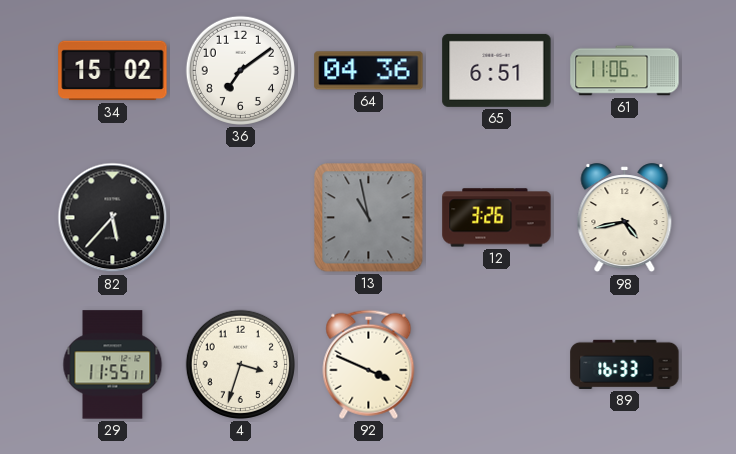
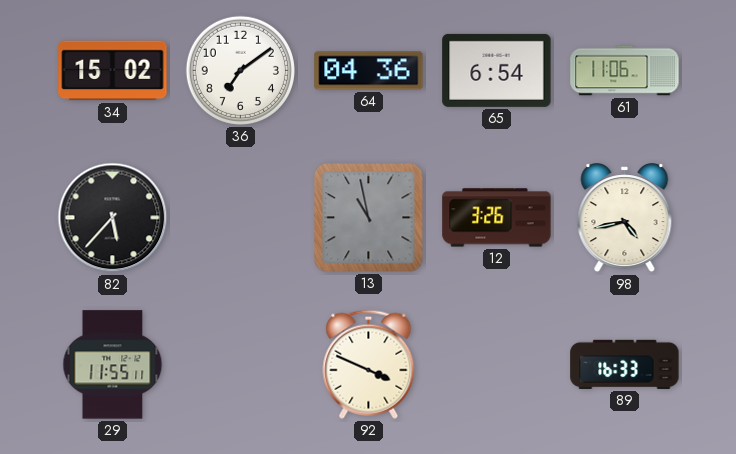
65: 6:51 -> 6:54
4: 3:33 -> none
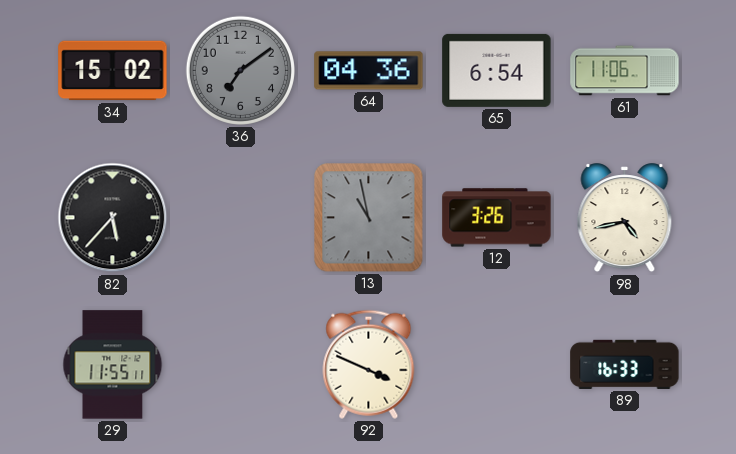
36 dial: white -> grey
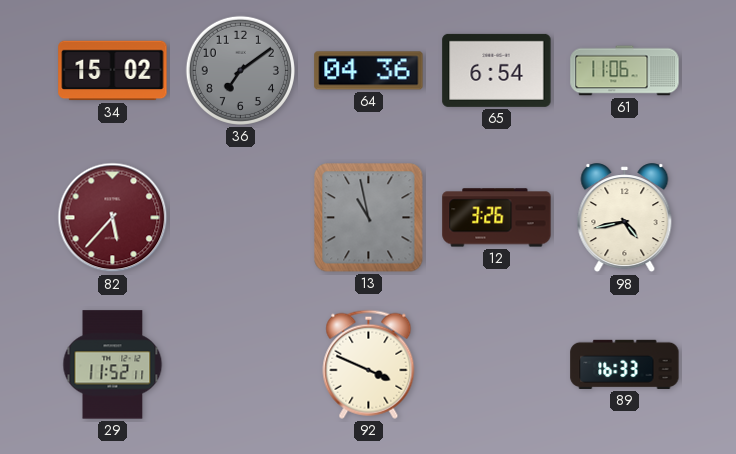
82 dial: black -> burgundy
29: 11:55 -> 11:52
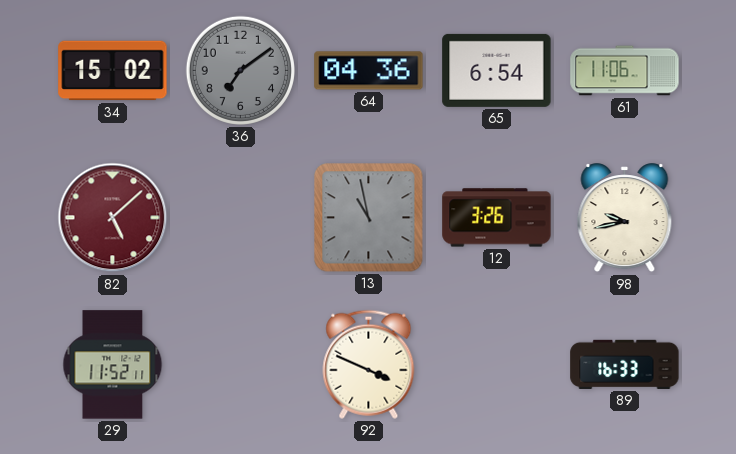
82: 5:37 -> 5:08
98: 4:43 -> 9:43
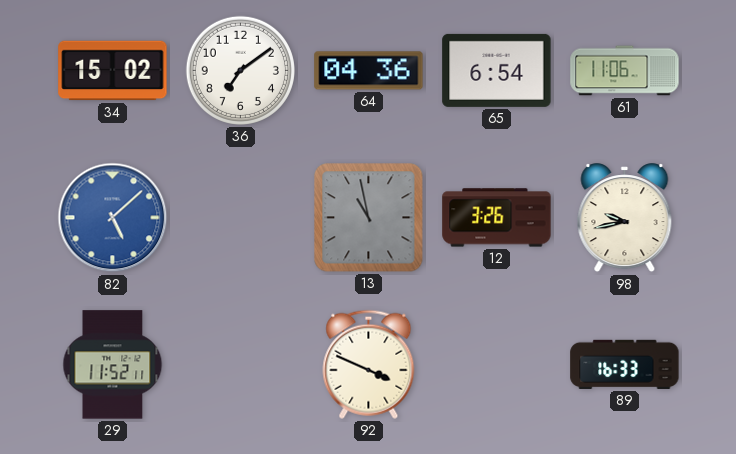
36 dial: grey -> white
82 dial: burgundy -> blue
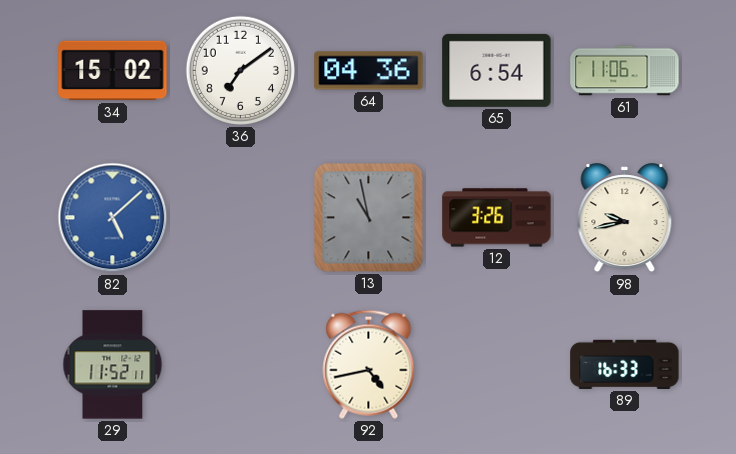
92: 3:49 -> 4:43
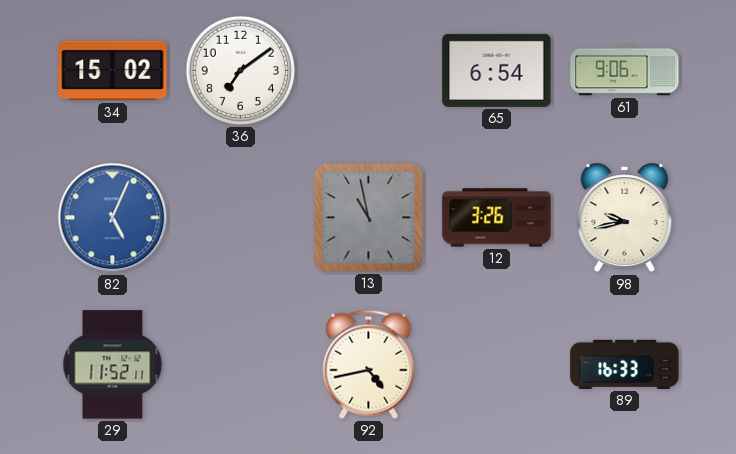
64: 04:36 -> none
61: 11:06 -> 9:06
82: 5:08 -> 5:04
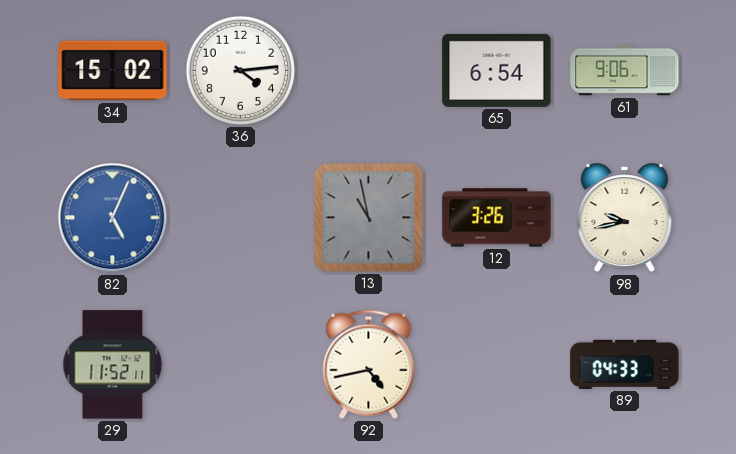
36: 7:09 -> 4:14
89: 16:33 -> 04:33
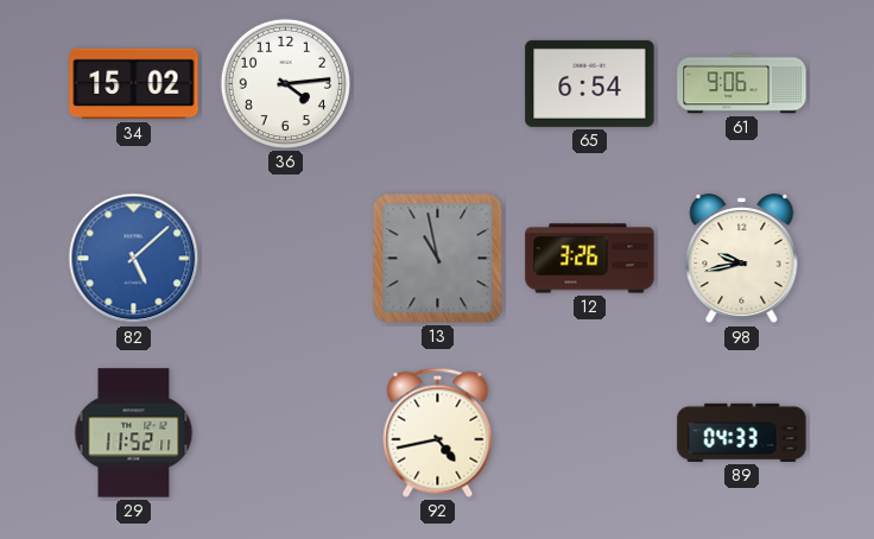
82: 5:04 -> 5:08
